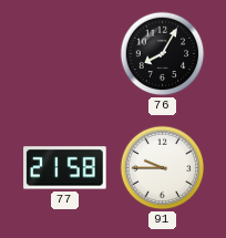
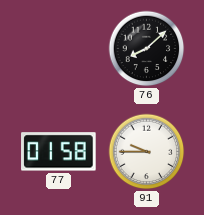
76: 8:05 -> 8:08
77: 21:58 -> 01:58
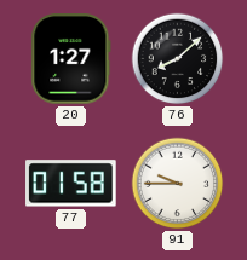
20: none -> 1:27
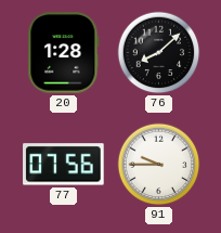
20: 1:27 -> 1:28
77: 01:58 -> 07:56
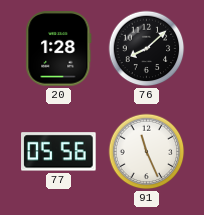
77: 07:56 -> 05:56
91: 9:45 -> 11:26
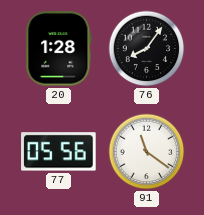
76: 8:08 -> 8:06
91: 11:26 -> 11:21
